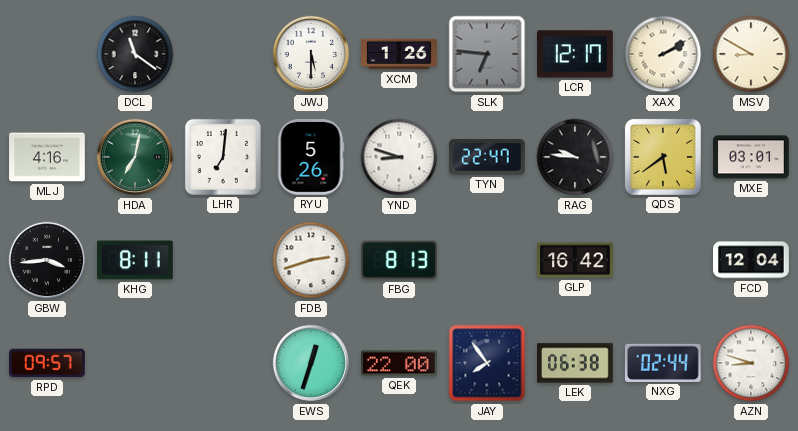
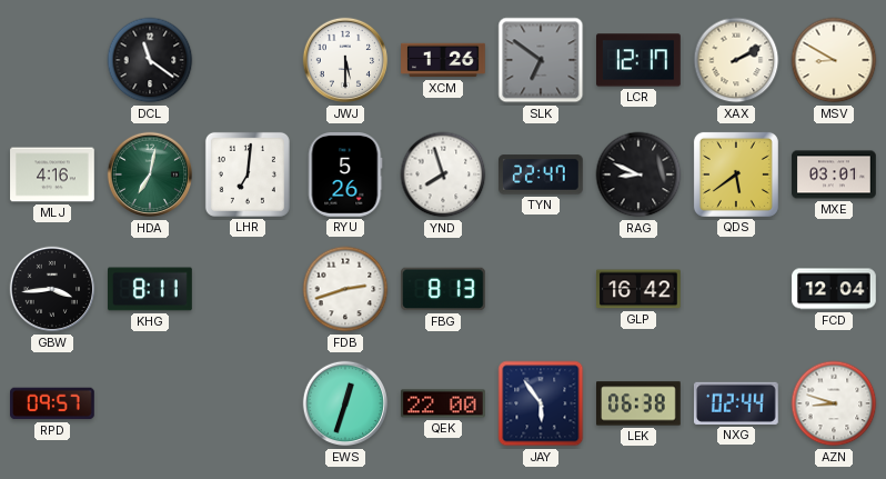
SLK: 6:46 -> 6:51
YND: 8:48 -> 7:57
RAG: 9:46 -> 8:49
JAY: 7:54 -> 5:54
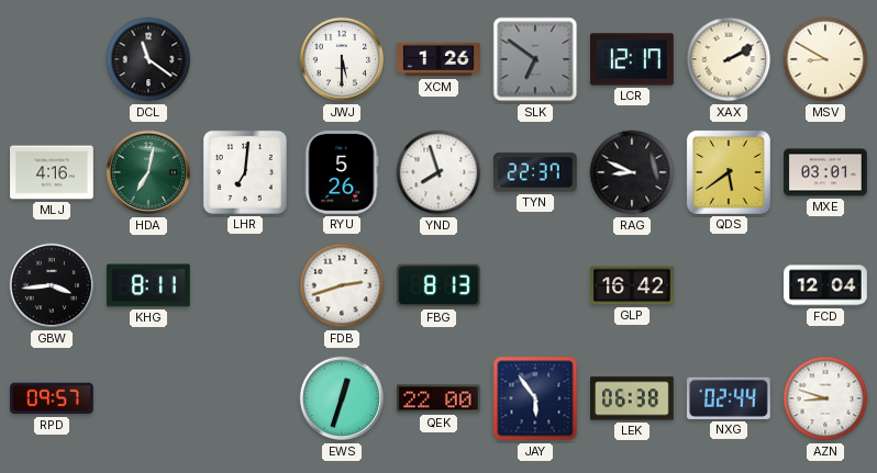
TYN: 22:47 -> 22:37
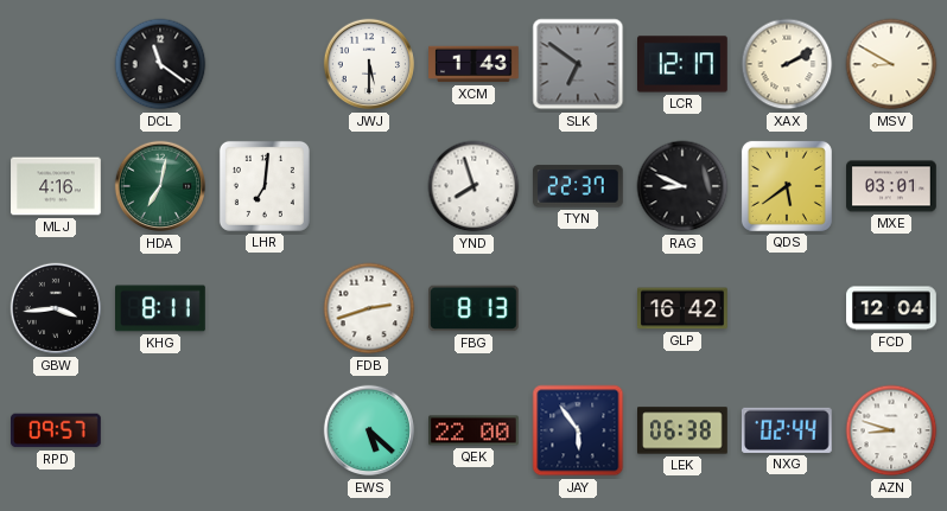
XCM: 1:26 -> 1:43
RYU: 5:26 -> none
EWS: 12:33 -> 5:22
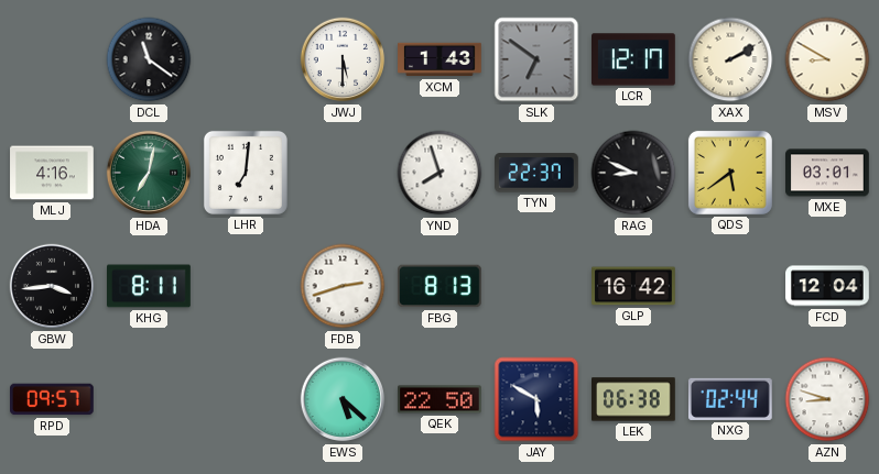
QEK: 22:00 -> 22:50
JAY: 5:54 -> 5:50
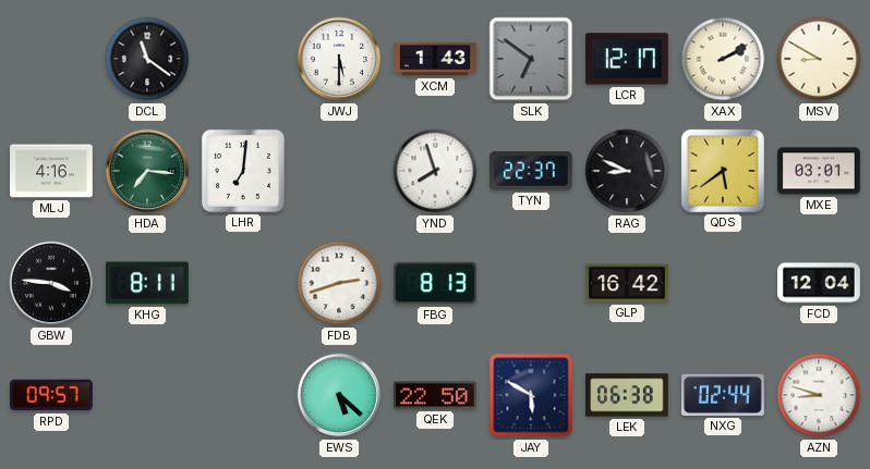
HDA: 7:02 -> 7:16
GBW: 3:44 -> 3:46
